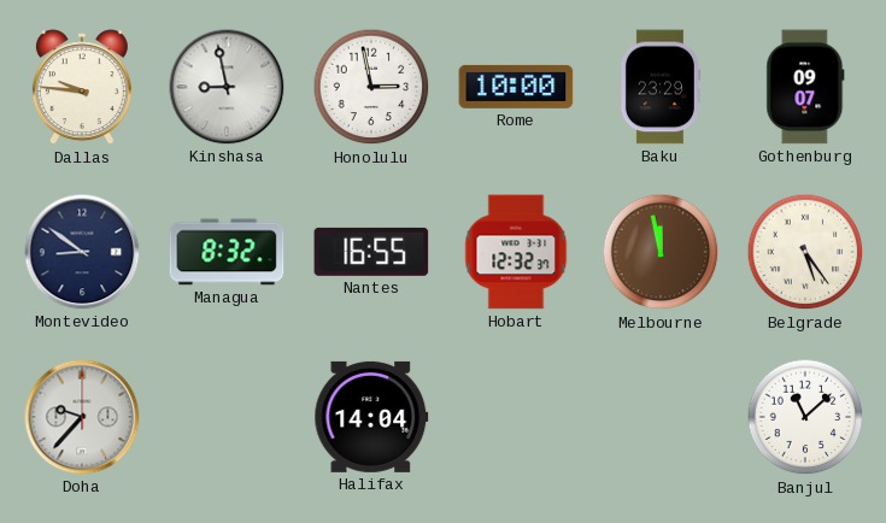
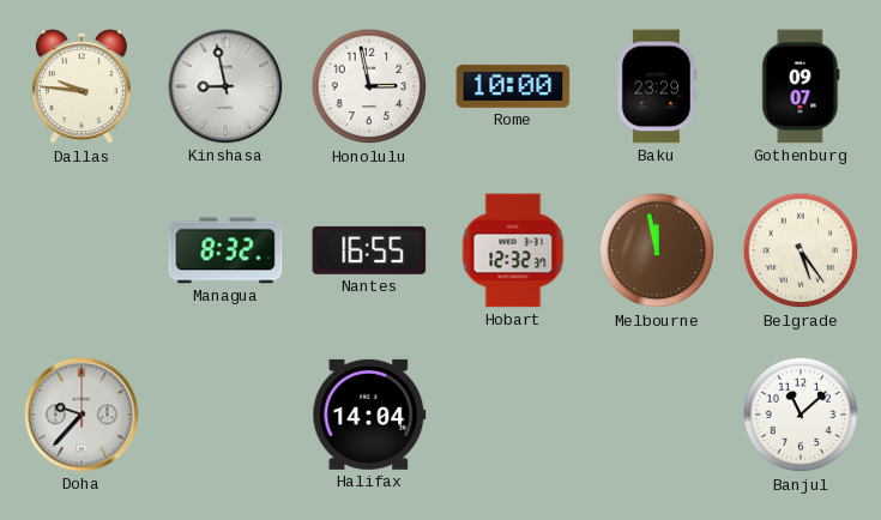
Montevideo: 8:51 -> none
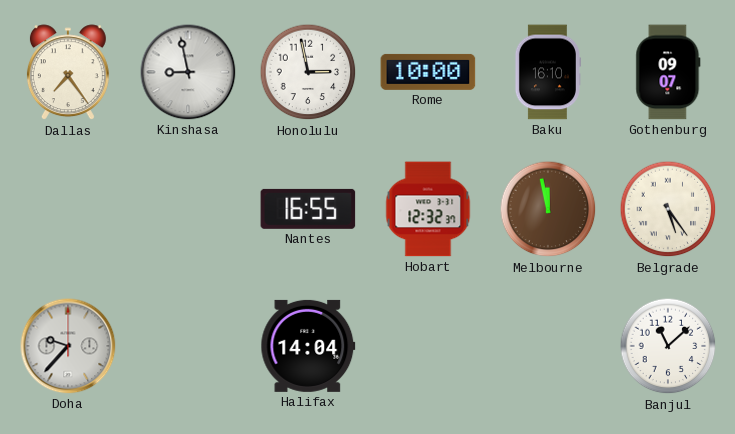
Dallas: 9:46 -> 7:24
Baku: 23:29 -> 16:10
Managua: 8:32 -> none
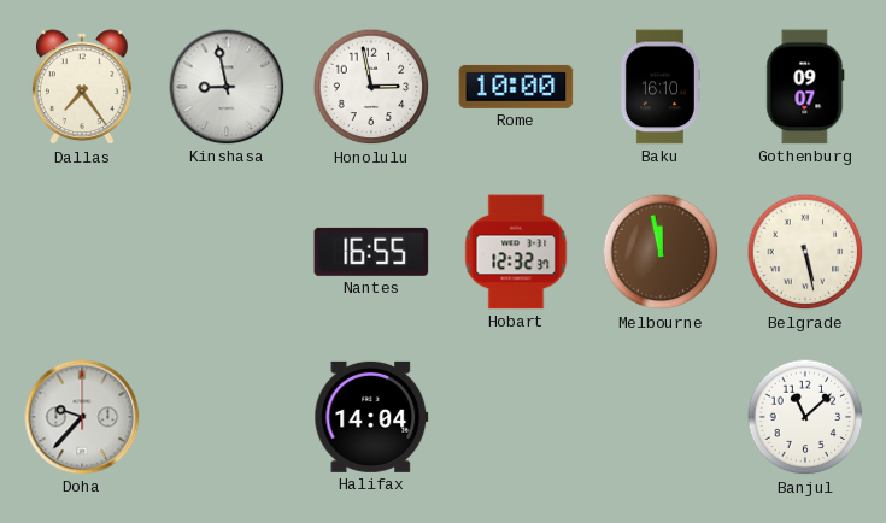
Belgrade: 5:24 -> 5:28
